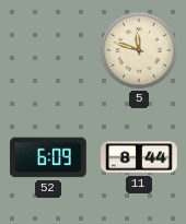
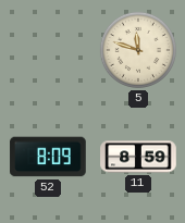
52: 6:09 -> 8:09
11: 8:44 -> 8:59
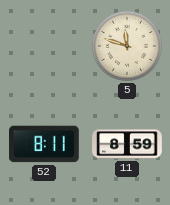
52: 8:09 -> 8:11
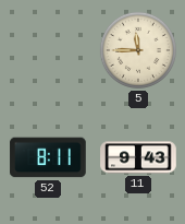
5: 11:48 -> 11:45
11: 8:59 -> 9:43
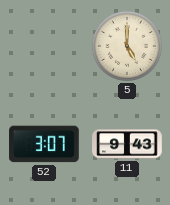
5: 11:45 -> 5:00
52: 8:11 -> 3:07
